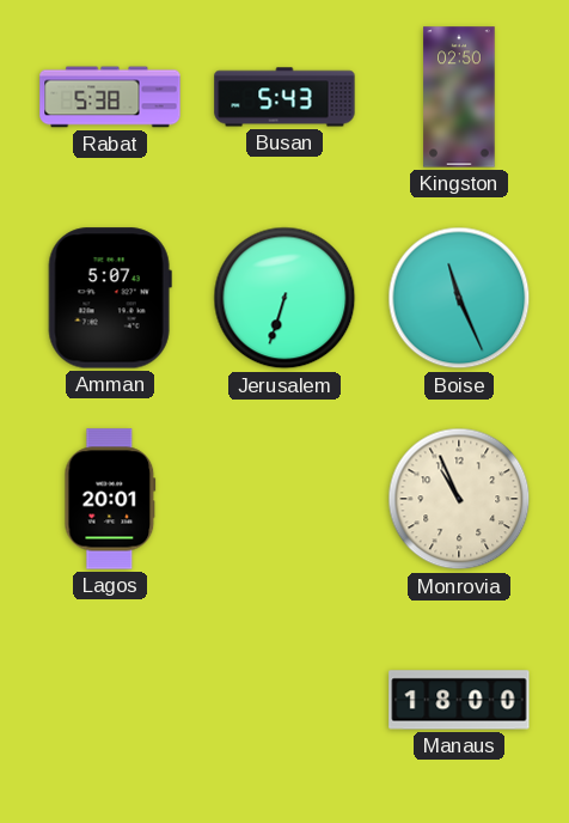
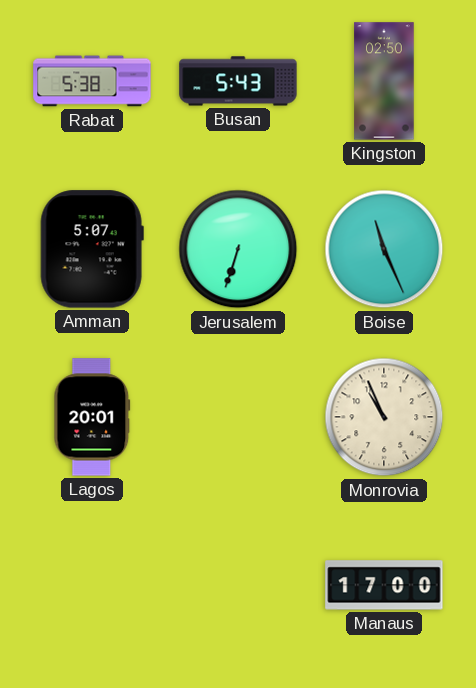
Manaus: 18:00 -> 17:00
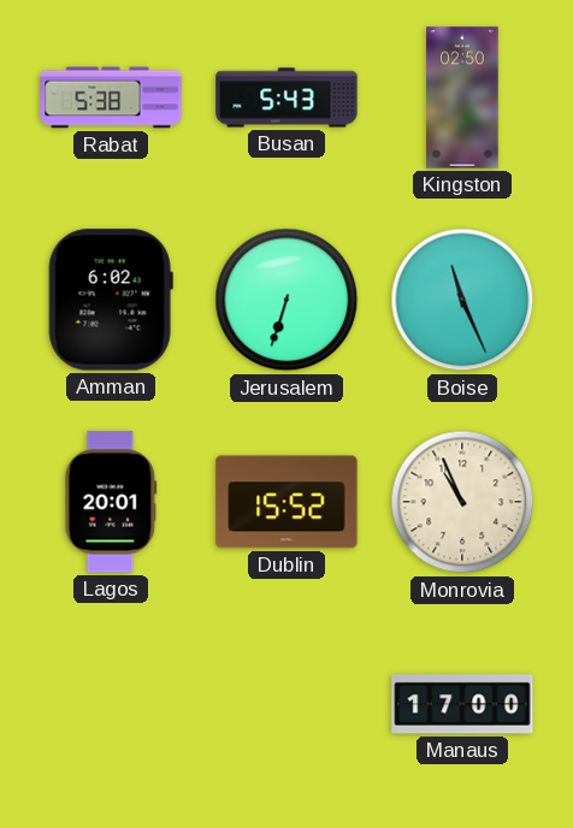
Amman: 5:07 -> 6:02
Dublin: none -> 15:52
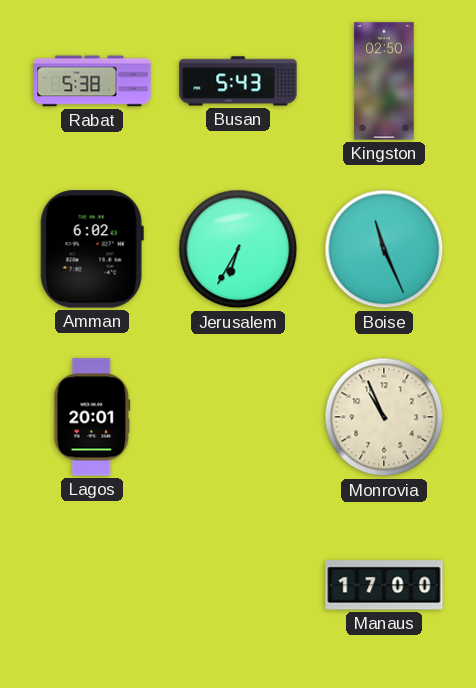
Jerusalem: 6:33 -> 6:35
Dublin: 15:52 -> none
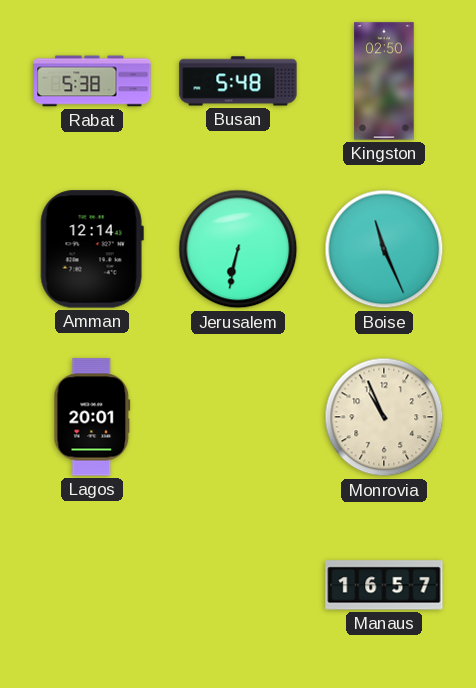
Busan: 5:43 -> 5:48
Amman: 6:02 -> 12:14
Jerusalem: 6:35 -> 6:32
Manaus: 17:00 -> 16:57
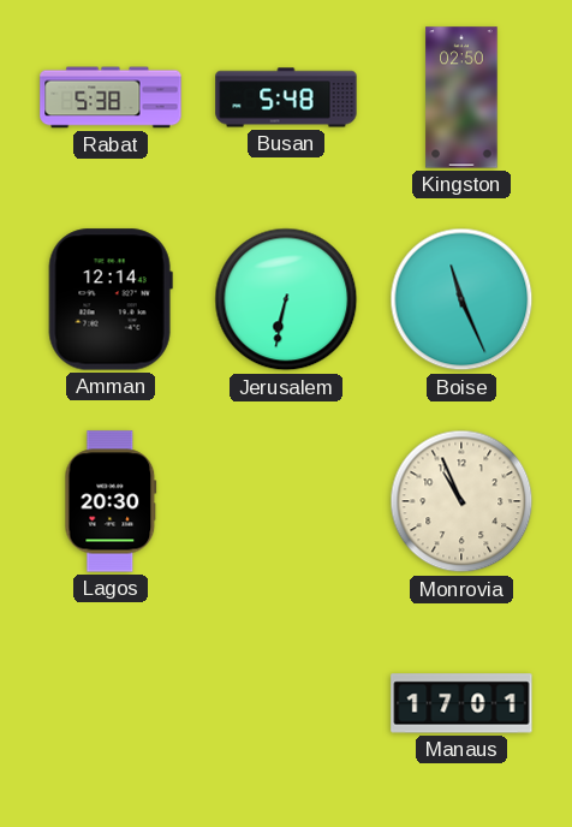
Lagos: 20:01 -> 20:30
Manaus: 16:57 -> 17:01
